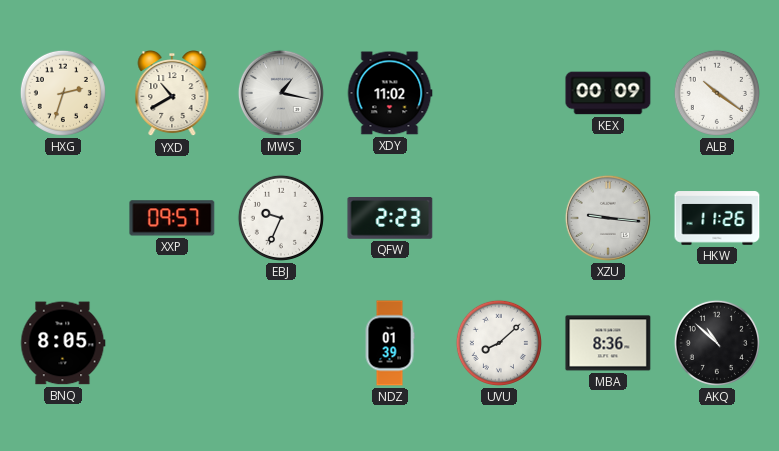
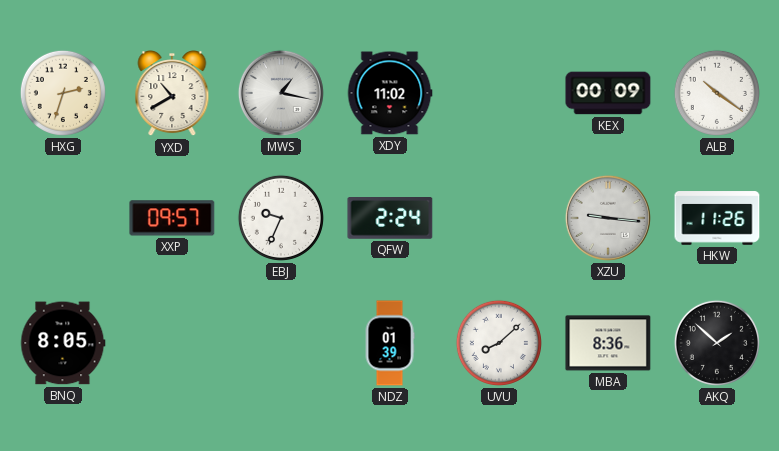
QFW: 2:23 -> 2:24
AKQ: 10:52 -> 1:52
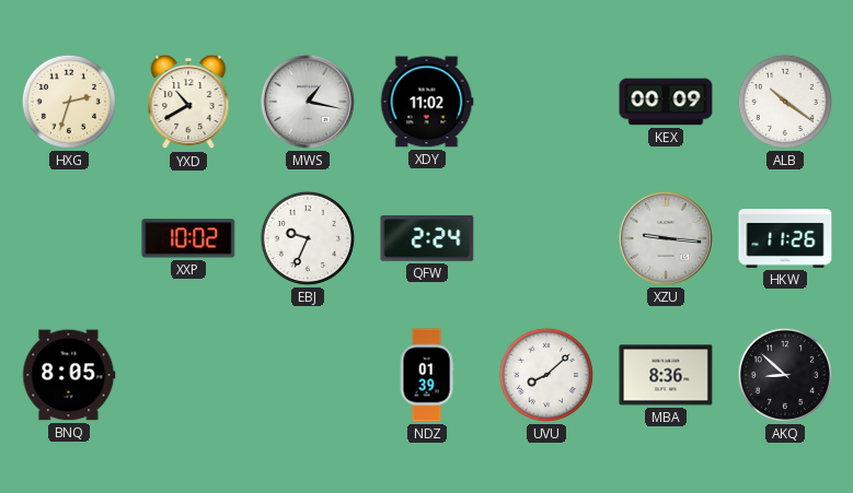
XXP: 09:57 -> 10:02
AKQ: 1:52 -> 8:52
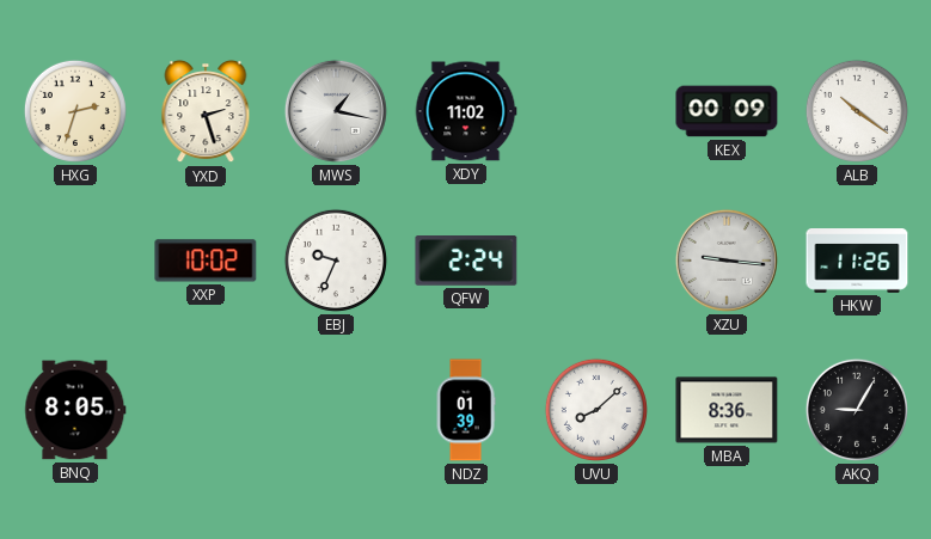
YXD: 10:40 -> 2:27
AKQ: 8:52 -> 9:05
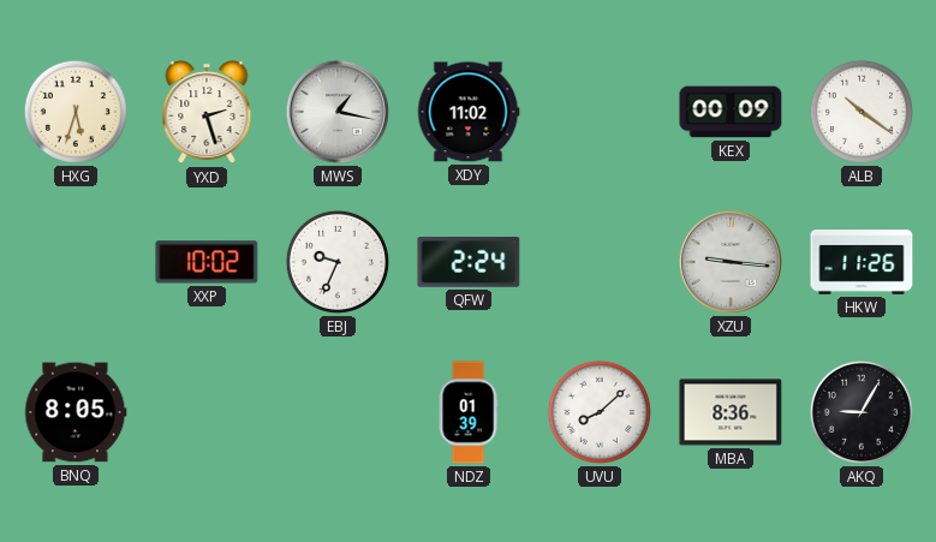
HXG: 2:33 -> 5:33
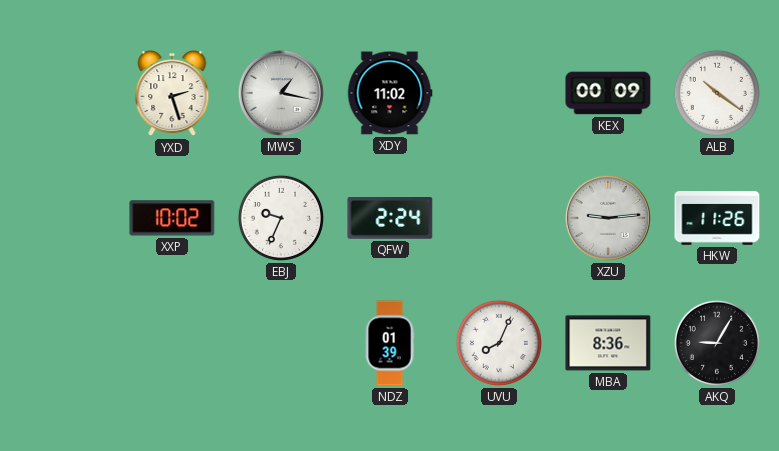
HXG: 5:33 -> none
XZU: 9:16 -> 9:14
BNQ: 8:05 -> none
UVU: 8:08 -> 8:04
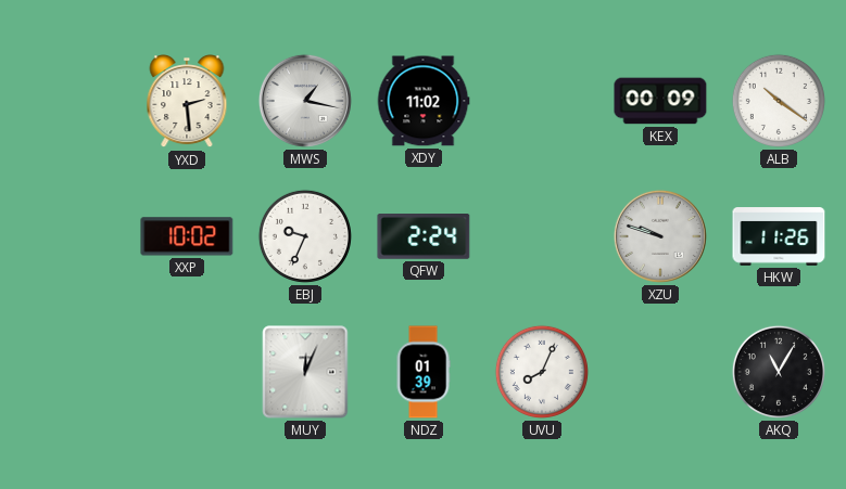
YXD: 2:27 -> 2:29
XZU: 9:14 -> 9:48
MUY: none -> 12:04
MBA: 8:36 -> none
AKQ: 9:05 -> 11:05
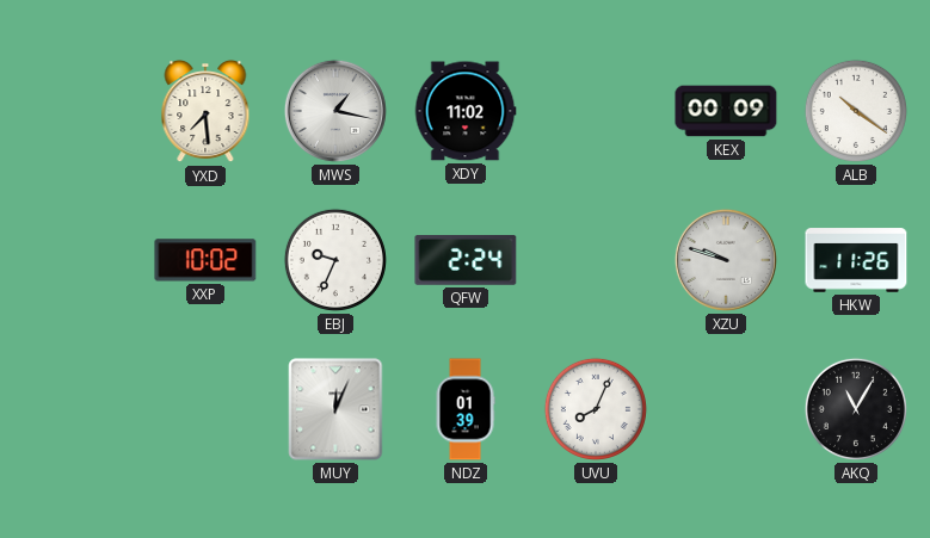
YXD: 2:29 -> 7:29
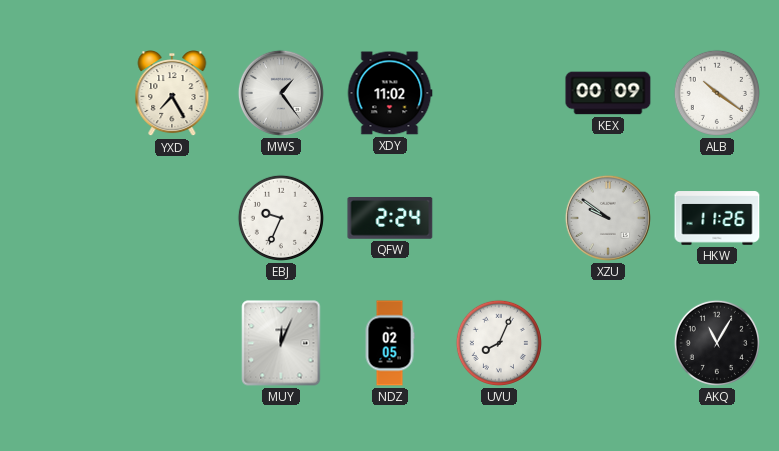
YXD: 7:29 -> 7:25
MWS: 1:17 -> 1:24
XXP: 10:02 -> none
XZU: 9:48 -> 9:51
NDZ: 01:39 -> 02:05
